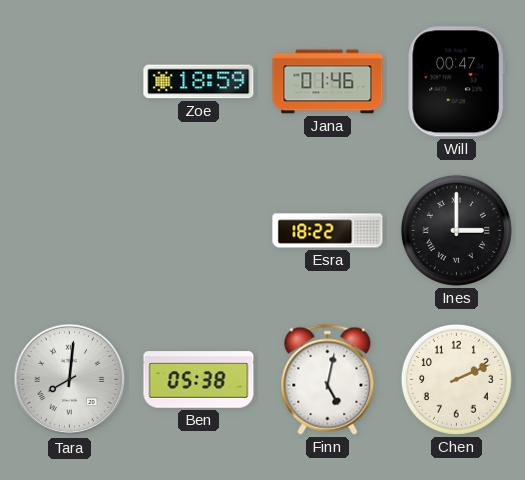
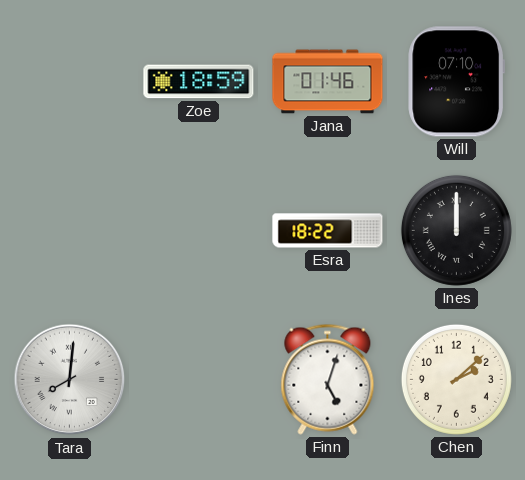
Will: 00:47 -> 07:10
Ines: 3:00 -> 12:00
Ben: 05:38 -> none
Finn: 5:02 -> 5:03
Chen: 2:11 -> 2:08
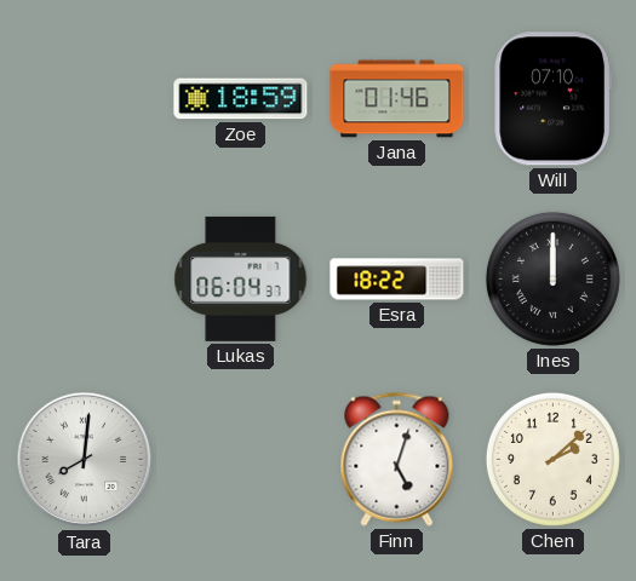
Lukas: none -> 06:04
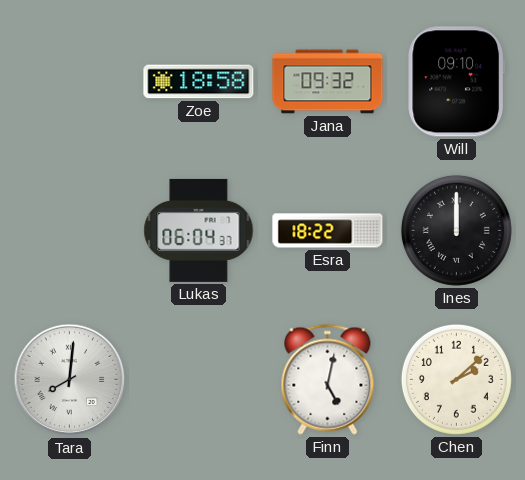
Zoe: 18:59 -> 18:58
Jana: 01:46 -> 09:32
Will: 07:10 -> 09:10
Finn: 5:03 -> 5:02
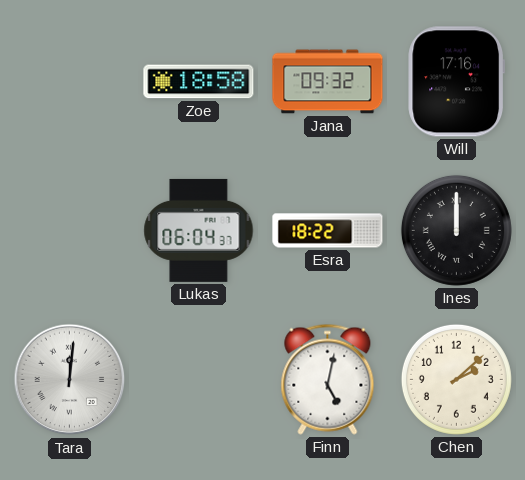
Will: 09:10 -> 17:16
Tara: 8:01 -> 12:01
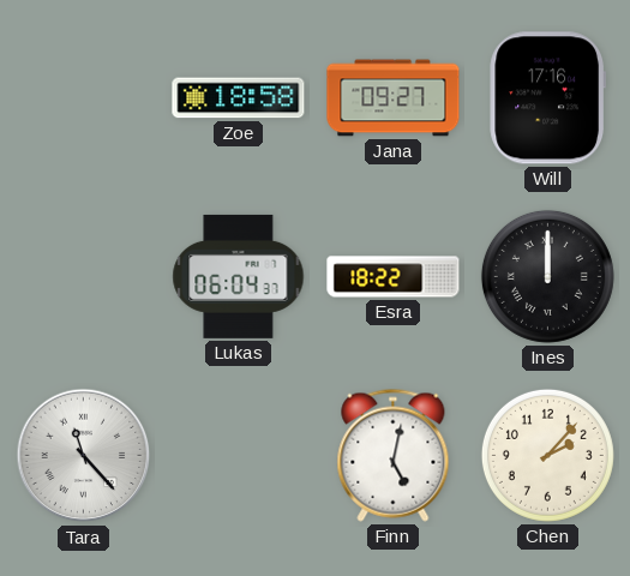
Jana: 09:32 -> 09:27
Tara: 12:01 -> 11:23
Chen: 2:08 -> 2:07
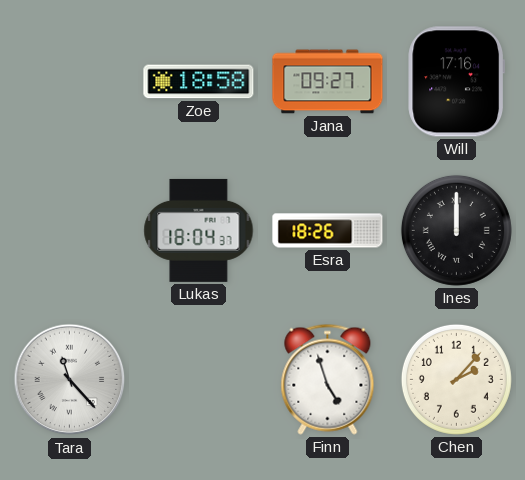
Lukas: 06:04 -> 18:04
Esra: 18:22 -> 18:26
Finn: 5:02 -> 4:57
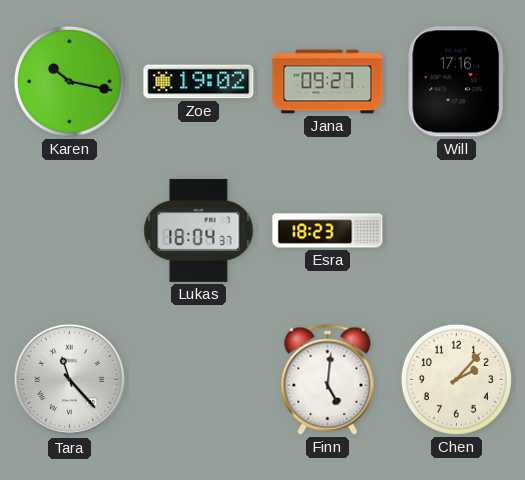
Karen: none -> 10:17
Zoe: 18:58 -> 19:02
Esra: 18:26 -> 18:23
Ines: 12:00 -> none
Finn: 4:57 -> 5:01
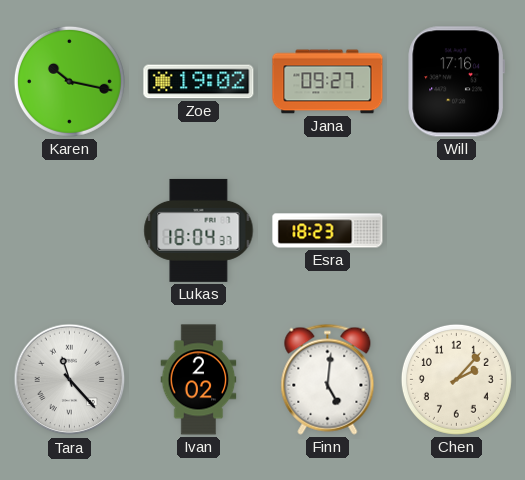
Ivan: none -> 2:02
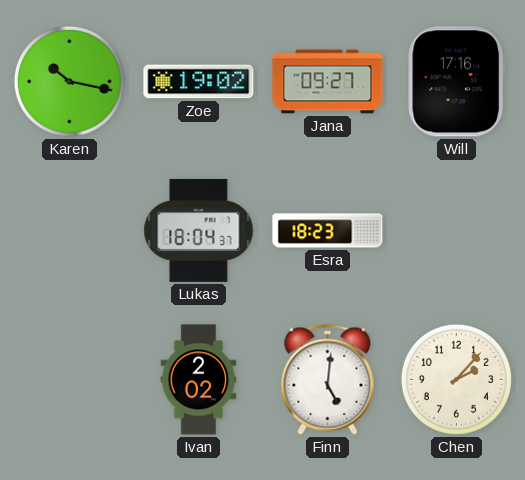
Tara: 11:23 -> none
